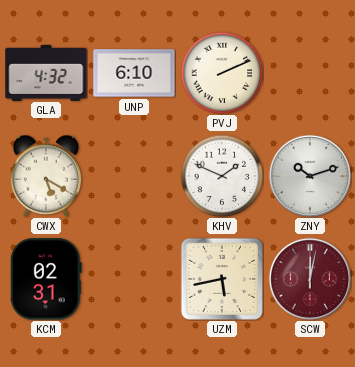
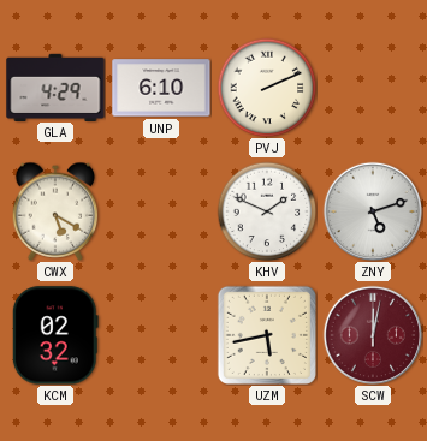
GLA: 4:32 -> 4:29
ZNY: 10:12 -> 5:12
KCM: 02:31 -> 02:32
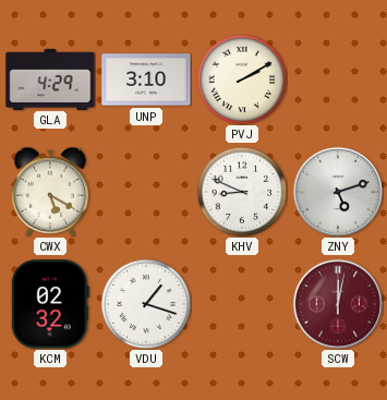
UNP: 6:10 -> 3:10
PVJ: 2:11 -> 2:10
KHV: 1:49 -> 8:49
VDU: none -> 1:18
UZM: 5:43 -> none
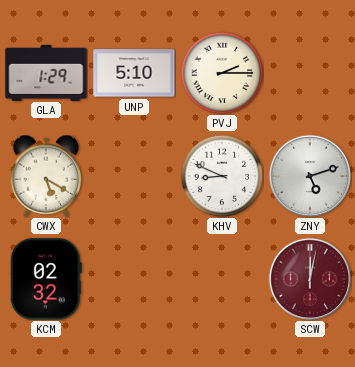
GLA: 4:29 -> 1:29
UNP: 3:10 -> 5:10
PVJ: 2:10 -> 2:15
VDU: 1:18 -> none
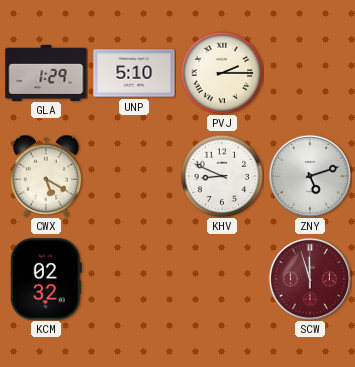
SCW: 12:02 -> 11:57
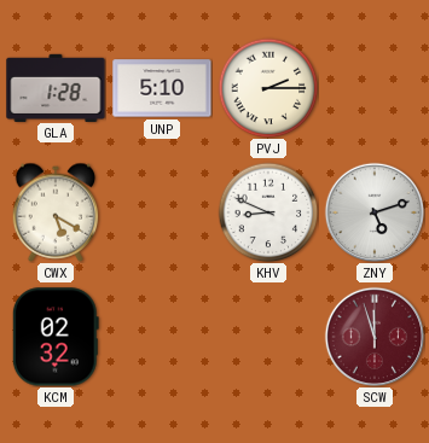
GLA: 1:29 -> 1:28
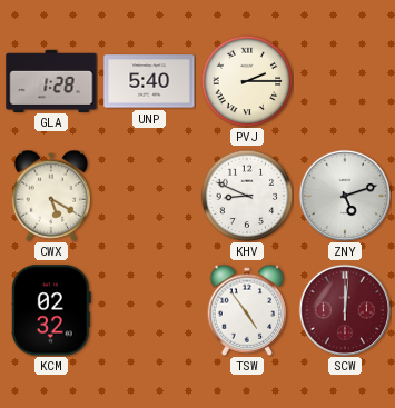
UNP: 5:10 -> 5:40
TSW: none -> 4:54
SCW: 11:57 -> 12:01
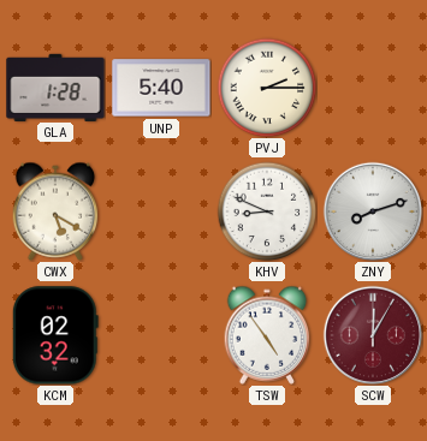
ZNY: 5:12 -> 8:12
SCW: 12:01 -> 12:05
